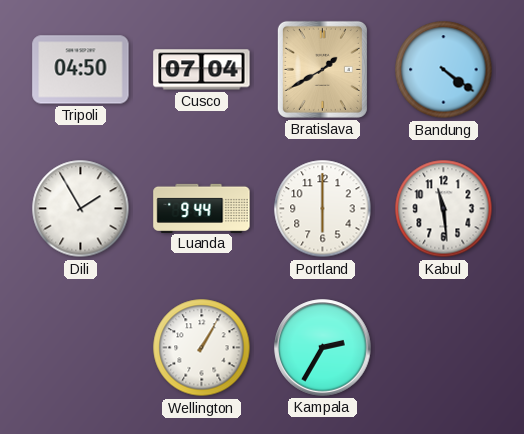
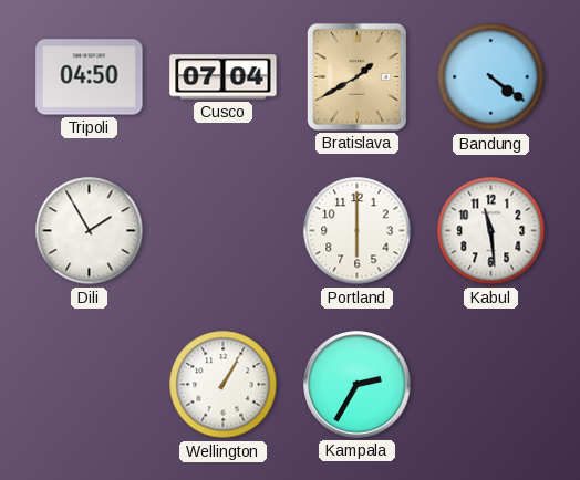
Luanda: 9:44 -> none
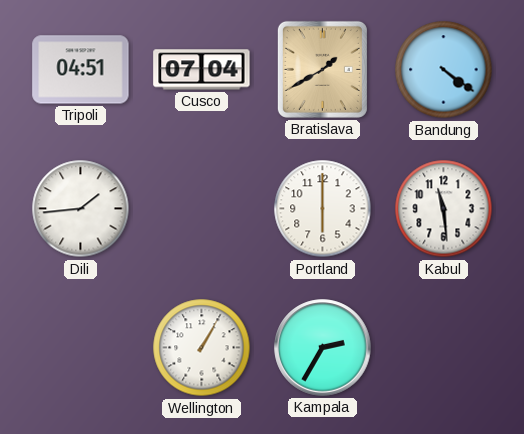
Tripoli: 04:50 -> 04:51
Dili: 1:55 -> 1:44
